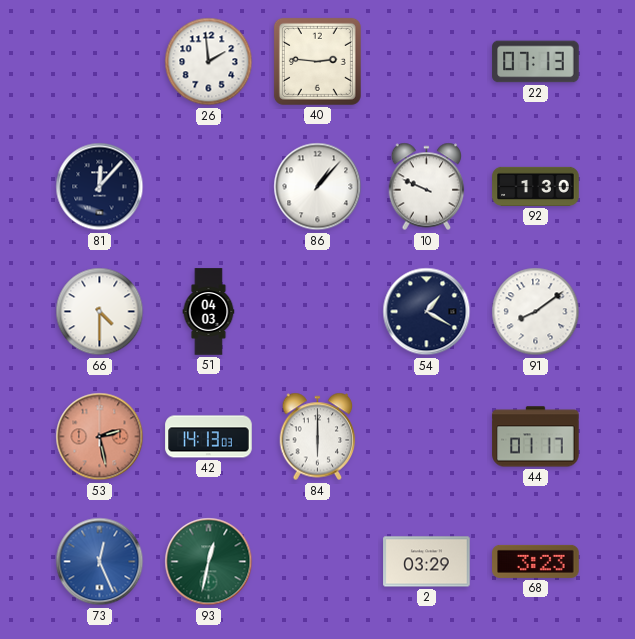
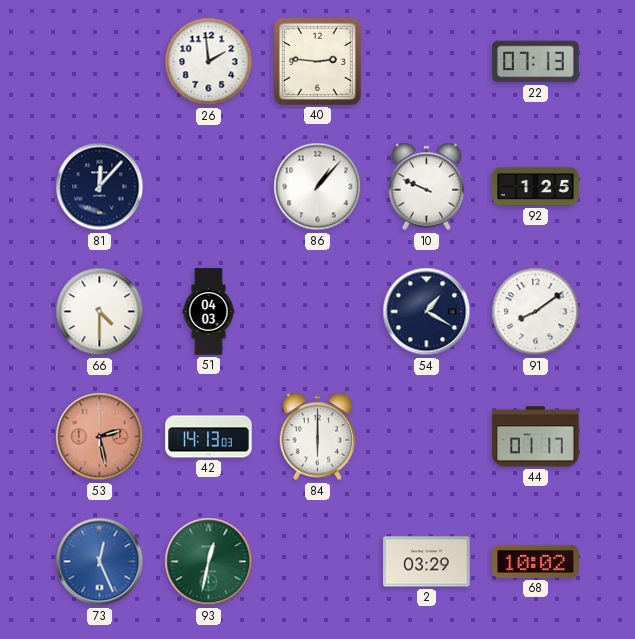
92: 1:30 -> 1:25
68: 3:23 -> 10:02
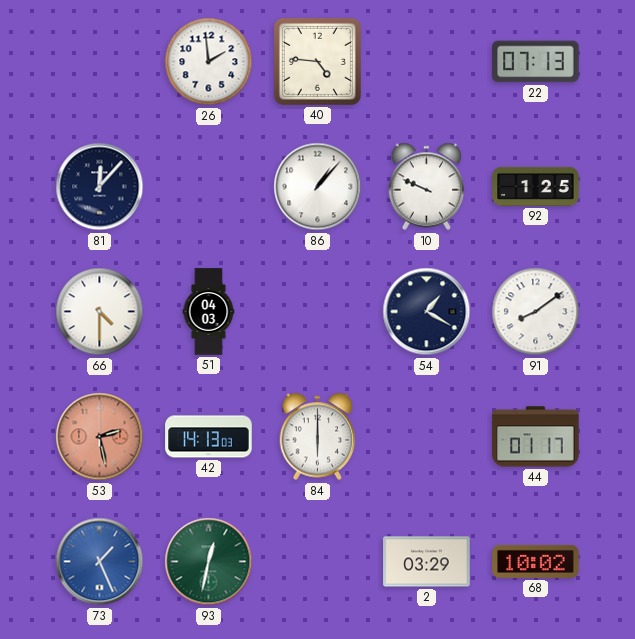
40: 2:46 -> 4:46
73: 12:26 -> 1:26
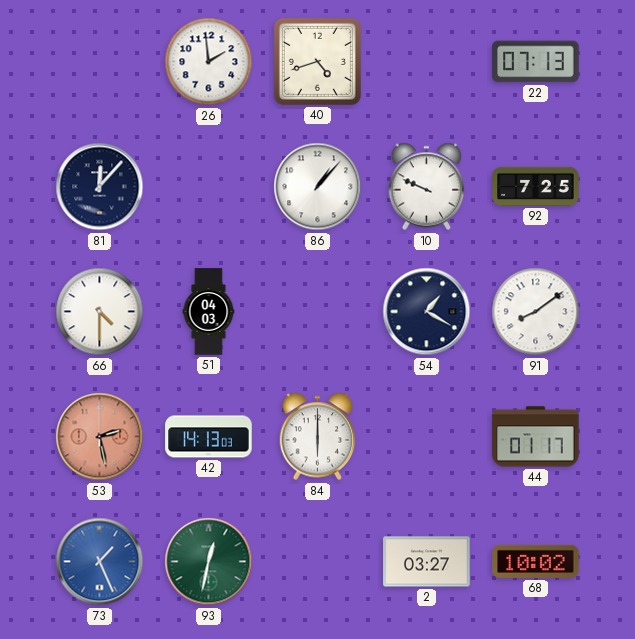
40: 4:46 -> 4:42
92: 1:25 -> 7:25
2: 03:29 -> 03:27
